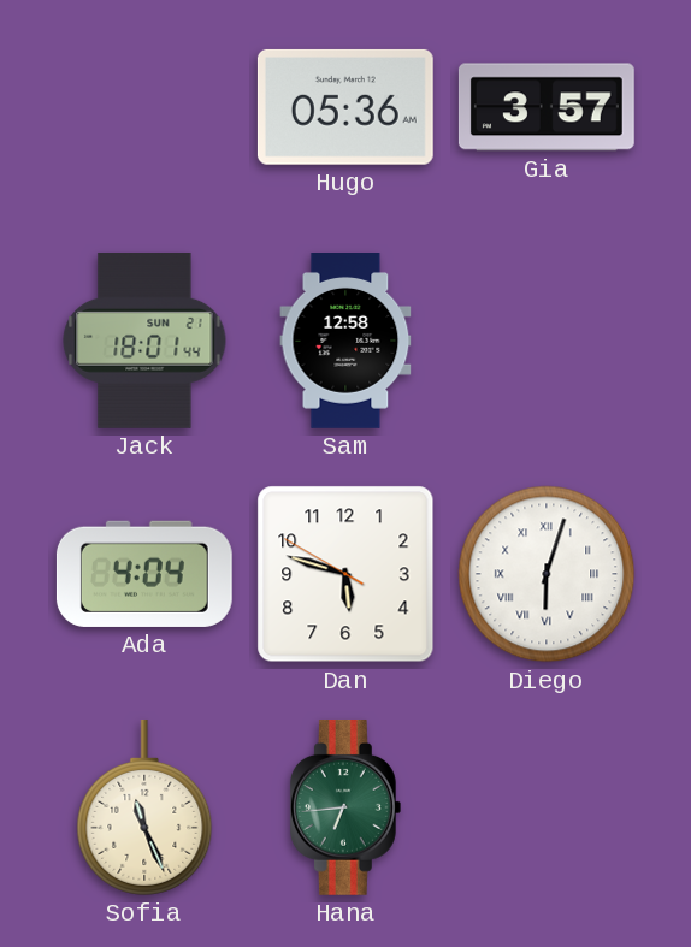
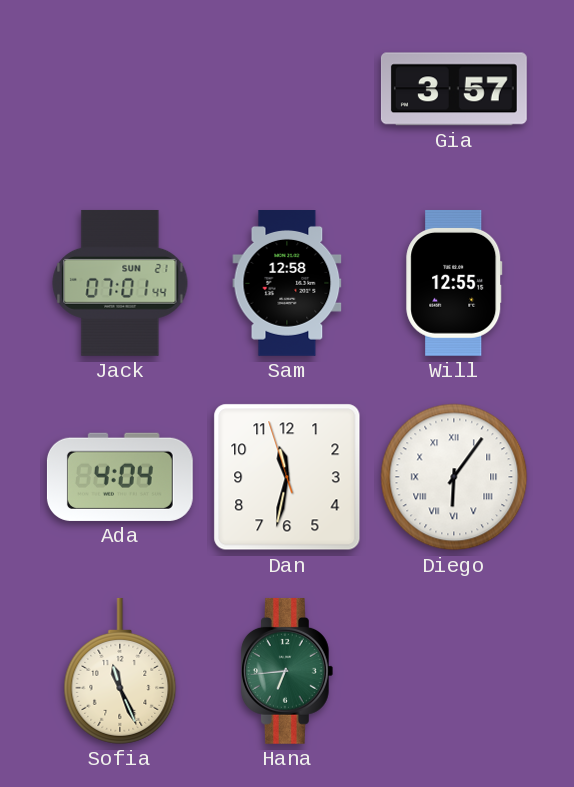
Hugo: 05:36 -> none
Jack: 18:01 -> 07:01
Will: none -> 12:55
Dan: 5:47 -> 11:31
Diego: 6:03 -> 6:06
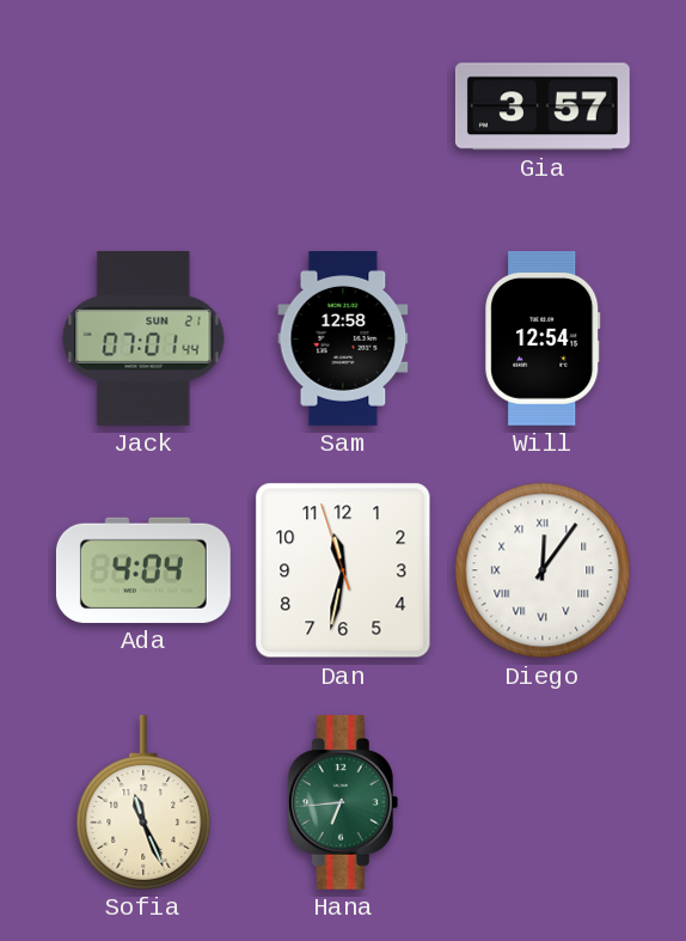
Will: 12:55 -> 12:54
Diego: 6:06 -> 12:06
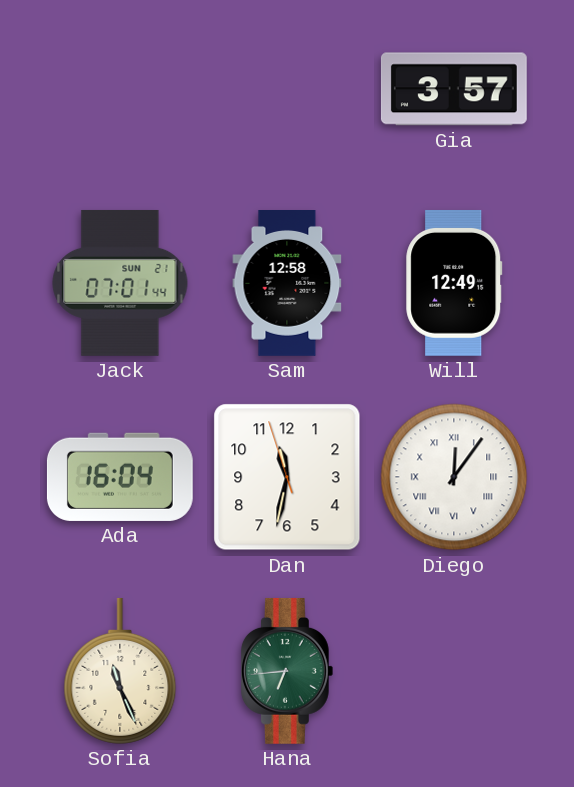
Will: 12:54 -> 12:49
Ada: 4:04 -> 16:04
